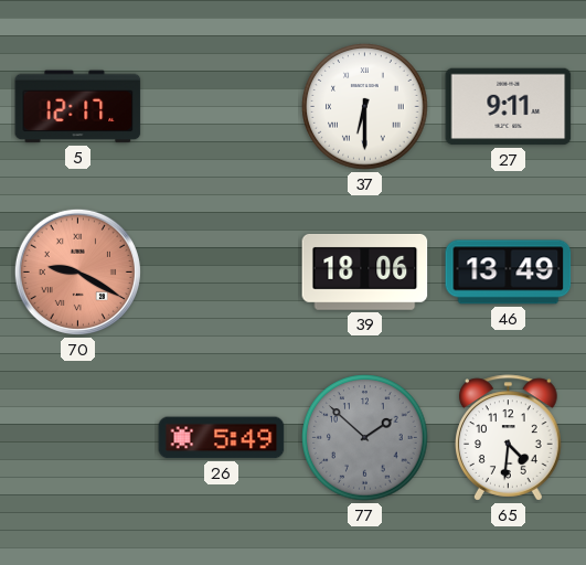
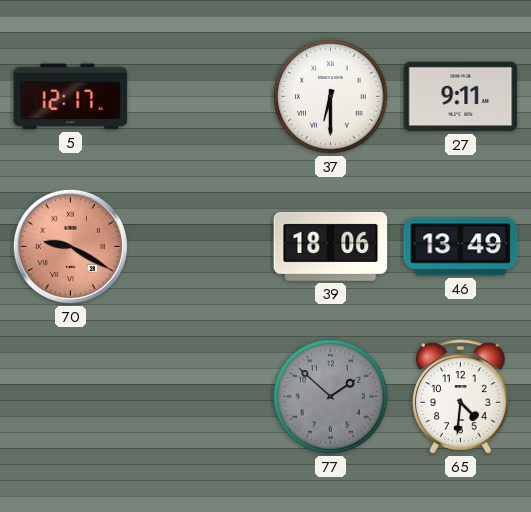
26: 5:49 -> none
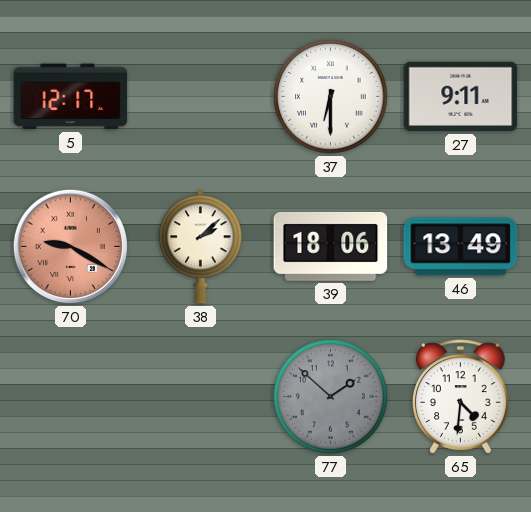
38: none -> 2:08
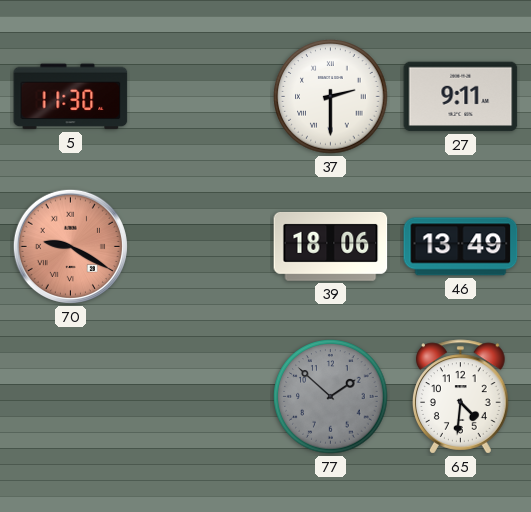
5: 12:17 -> 11:30
37: 6:30 -> 2:30
38: 2:08 -> none
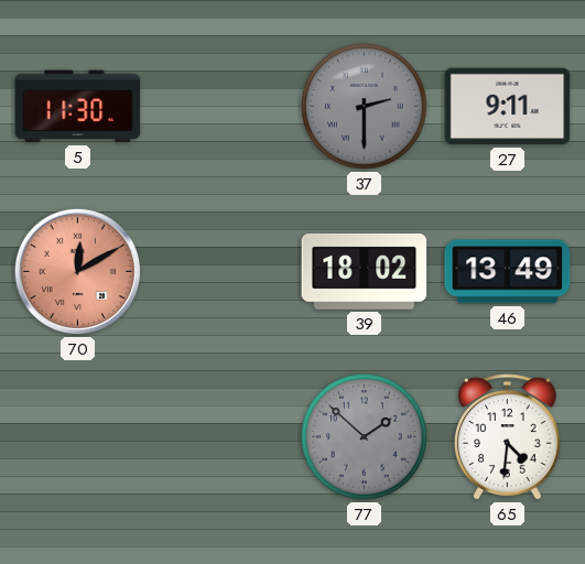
37 dial: white -> grey
70: 9:20 -> 12:10
39: 18:06 -> 18:02
